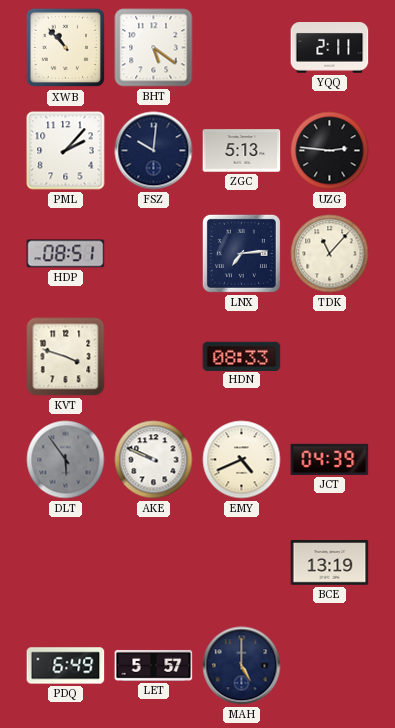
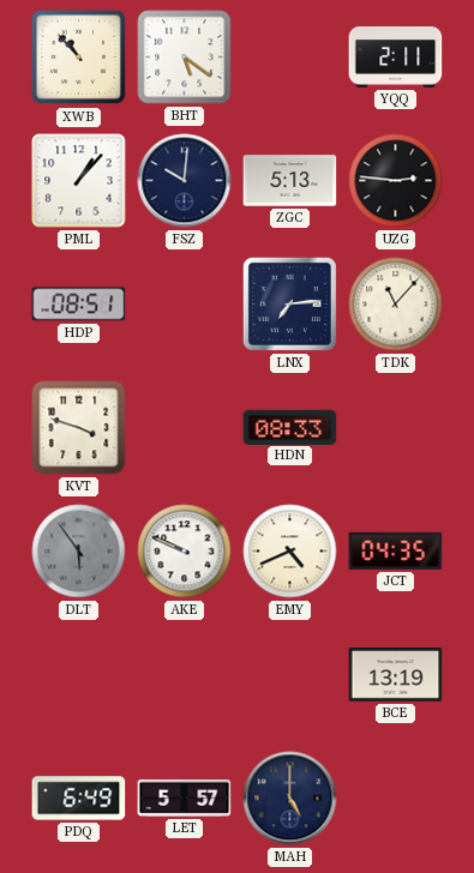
PML: 2:07 -> 1:07
JCT: 04:39 -> 04:35
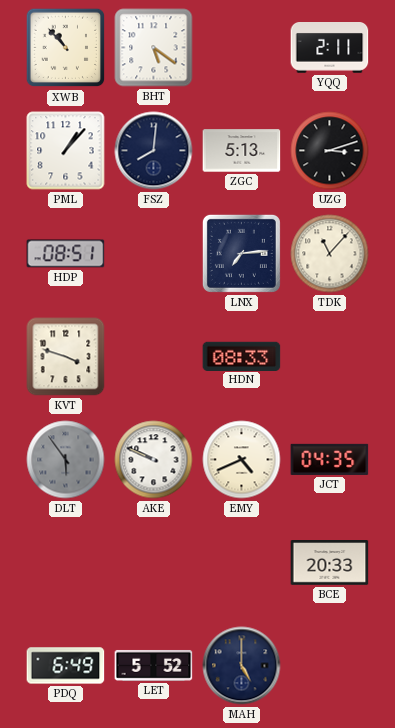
FSZ: 10:01 -> 8:01
UZG: 2:46 -> 3:12
BCE: 13:19 -> 20:33
LET: 5:57 -> 5:52
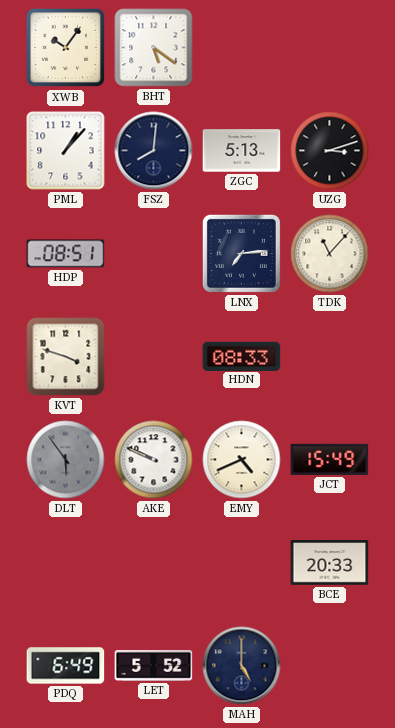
XWB: 10:53 -> 10:06
YQQ: 2:11 -> none
JCT: 04:35 -> 15:49
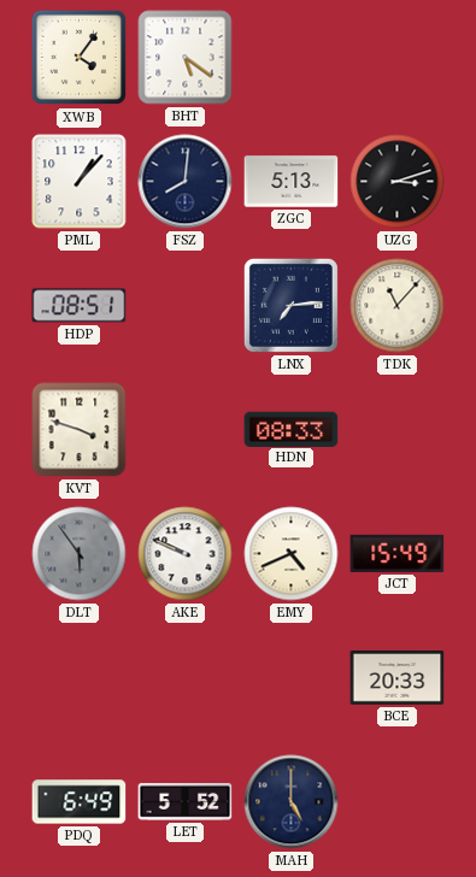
XWB: 10:06 -> 4:06
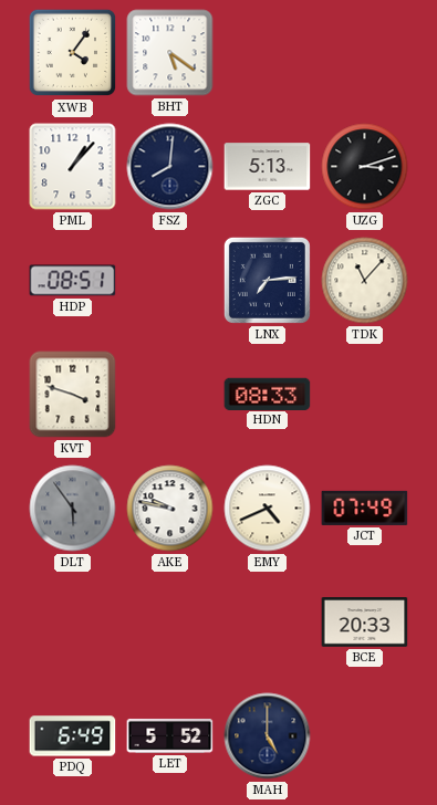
AKE: 9:49 -> 9:47
JCT: 15:49 -> 07:49
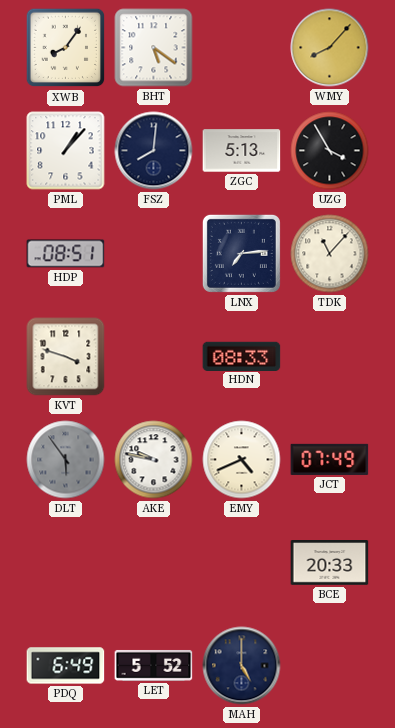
XWB: 4:06 -> 8:06
WMY: none -> 8:07
UZG: 3:12 -> 3:55
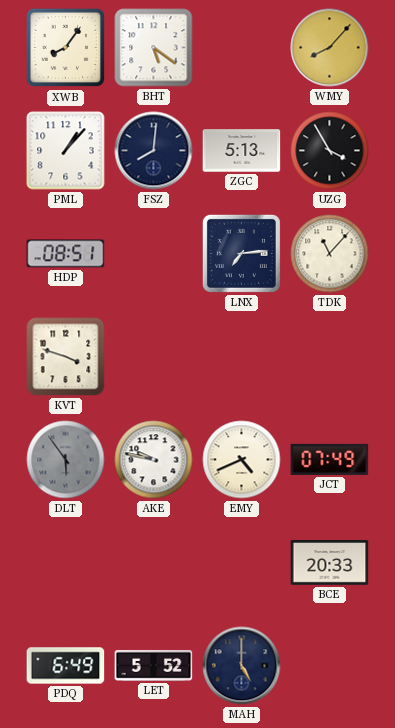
HDN: 08:33 -> none
